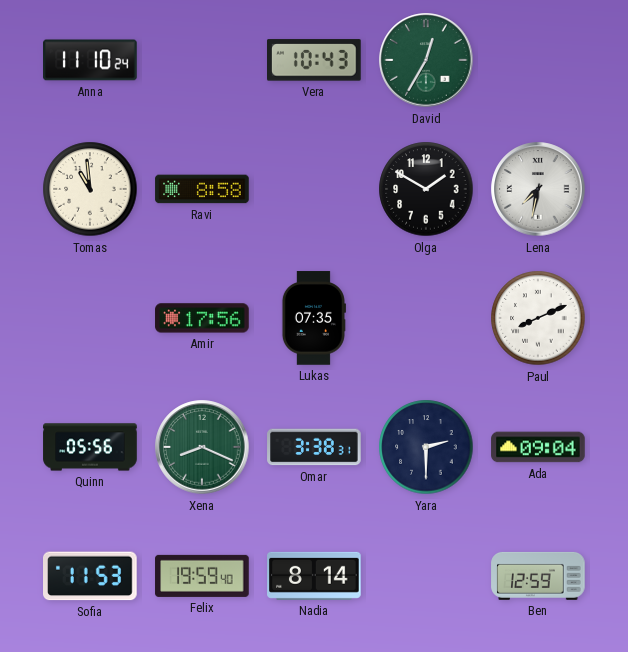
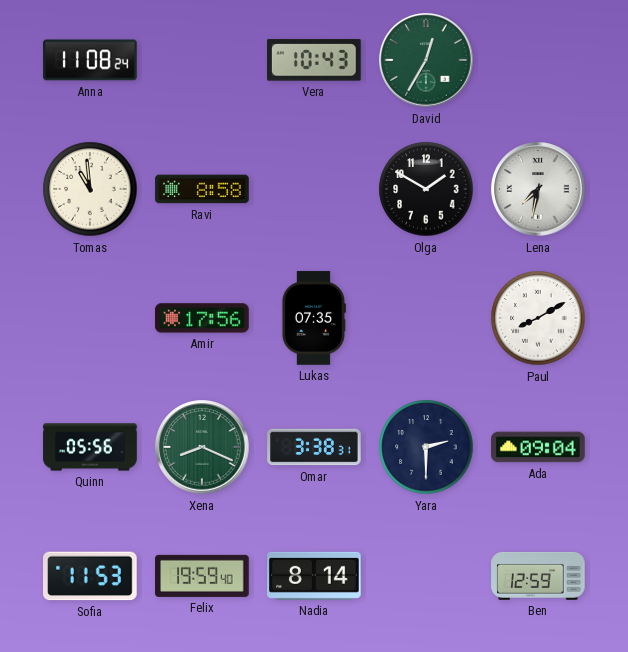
Anna: 11:10 -> 11:08
Paul: 8:11 -> 8:10
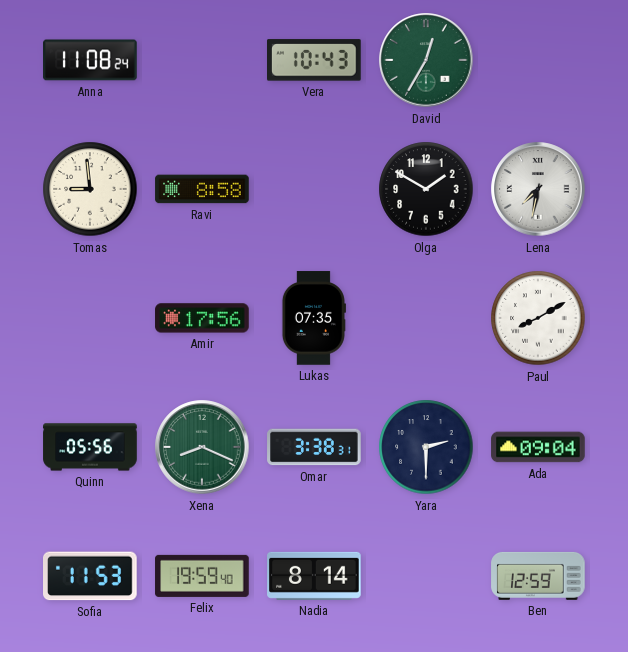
Tomas: 10:59 -> 8:59
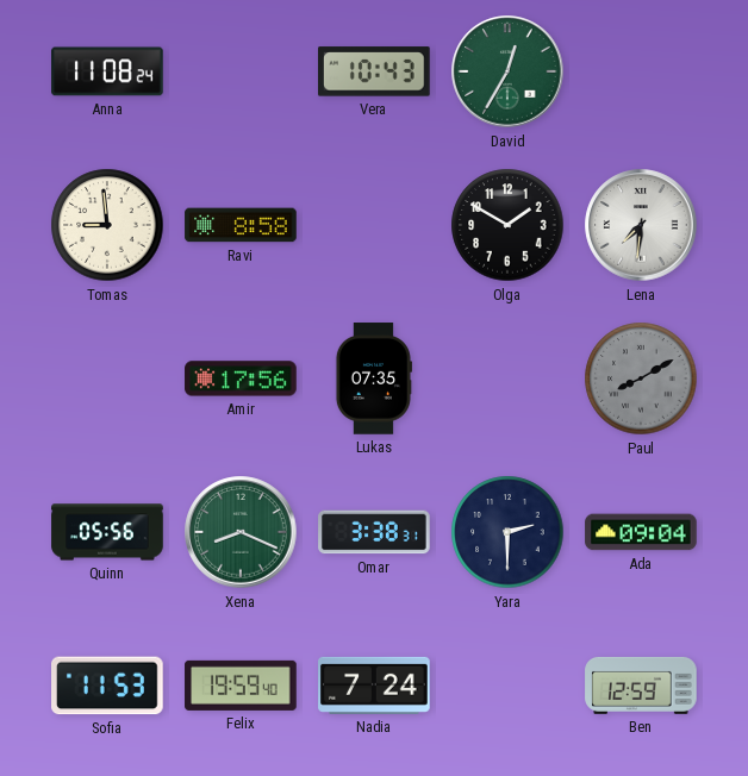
Lena: 7:32 -> 7:31
Paul dial: white -> grey
Nadia: 8:14 -> 7:24
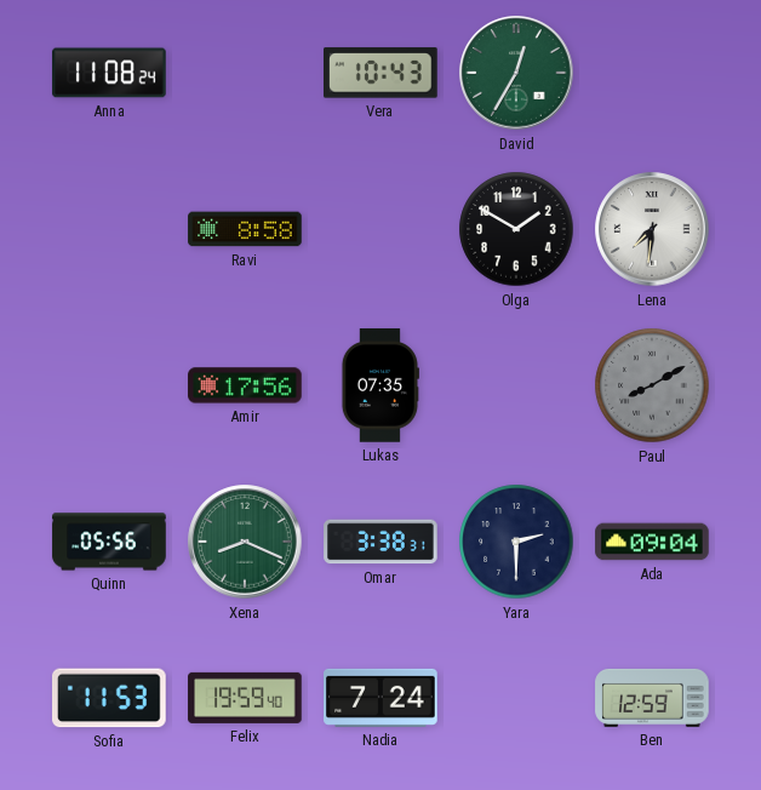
Tomas: 8:59 -> none
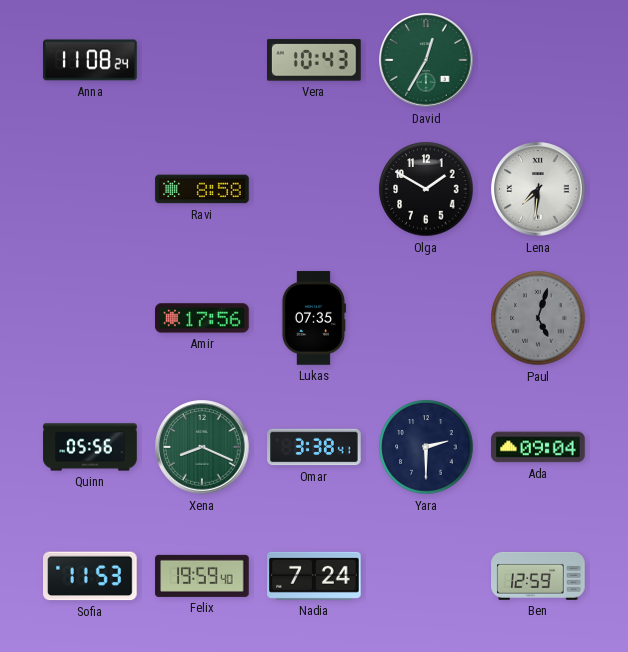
Paul: 8:10 -> 5:03
Omar: 3:38:31 -> 3:38:41
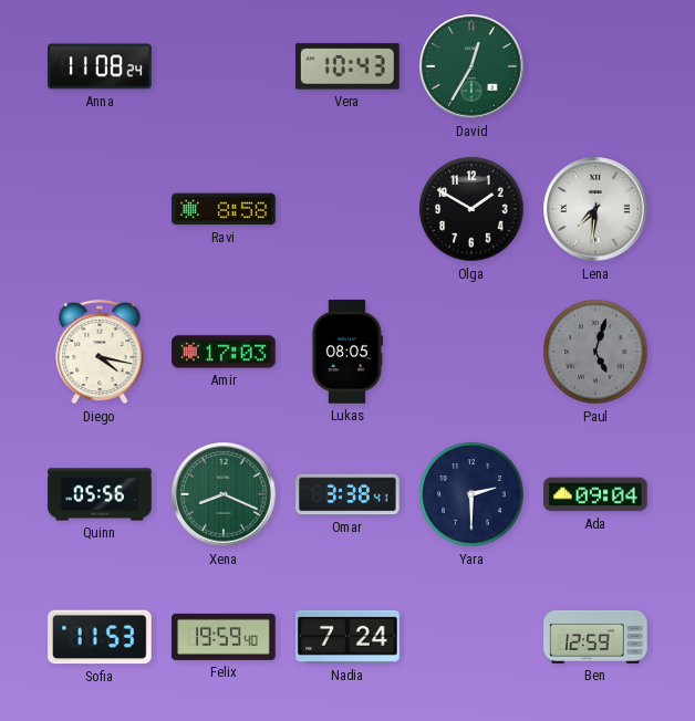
Diego: none -> 4:17
Amir: 17:56 -> 17:03
Lukas: 07:35 -> 08:05
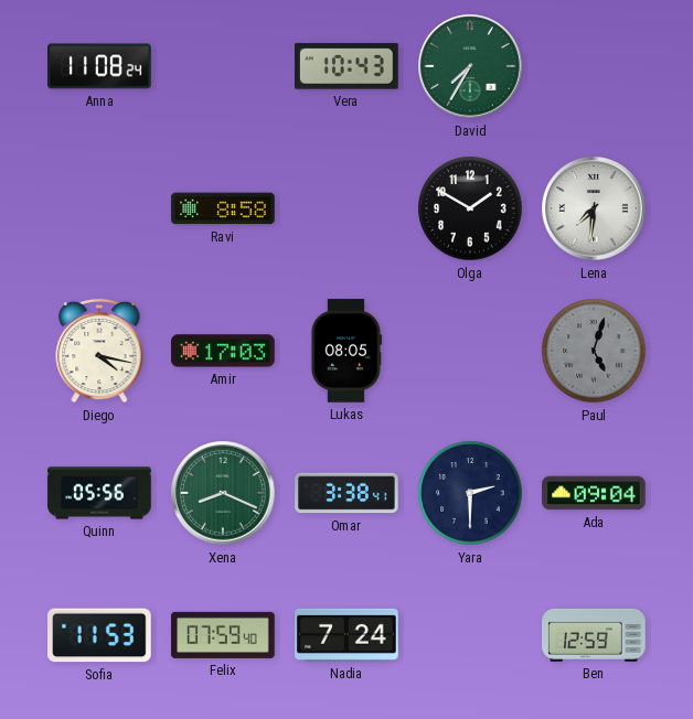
David: 12:35 -> 7:35
Felix: 19:59 -> 07:59
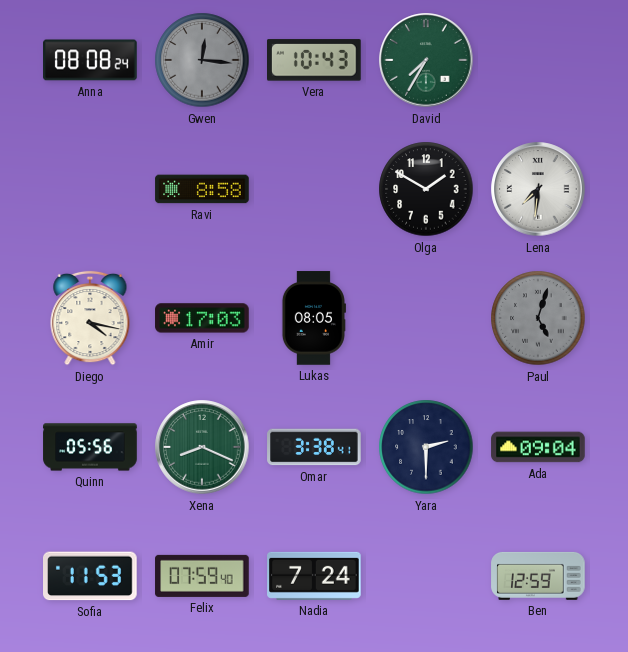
Anna: 11:08 -> 08:08
Gwen: none -> 12:16
